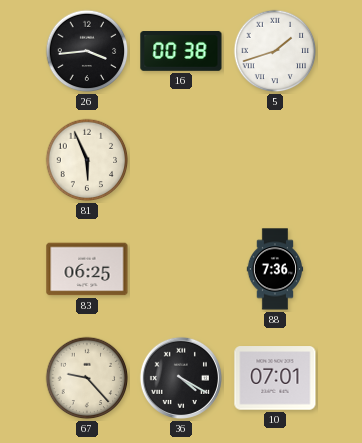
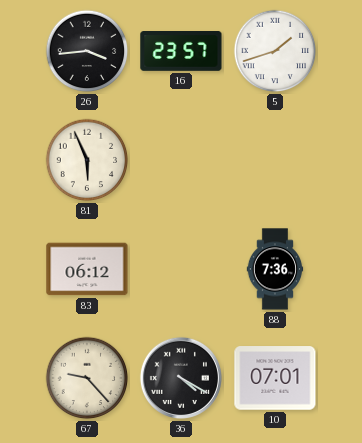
16: 00:38 -> 23:57
83: 06:25 -> 06:12
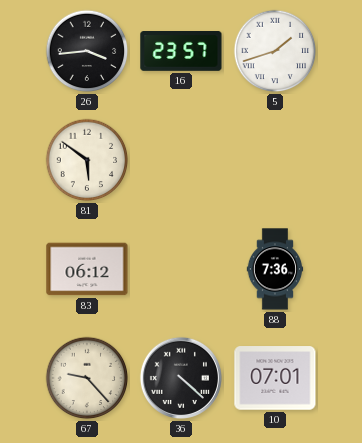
81: 5:56 -> 5:51
36: 4:20 -> 4:22
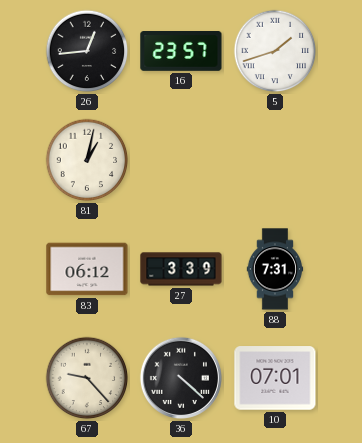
26: 3:44 -> 12:44
81: 5:51 -> 1:02
27: none -> 3:39
88: 7:36 -> 7:31
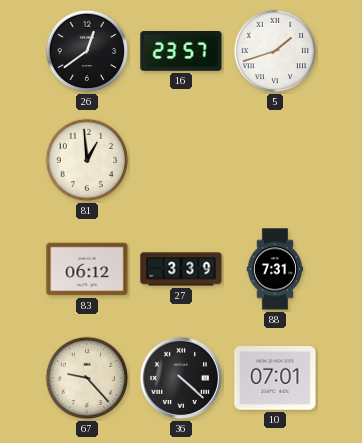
26: 12:44 -> 12:39
81: 1:02 -> 12:59
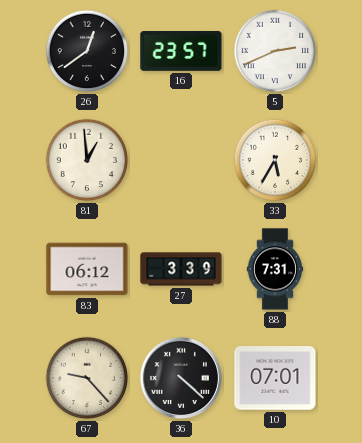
5: 1:42 -> 2:41
33: none -> 5:35
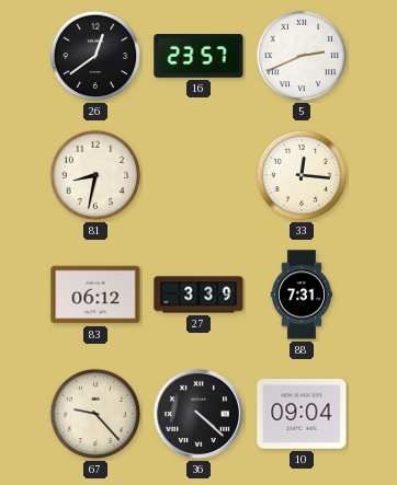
81: 12:59 -> 8:32
33: 5:35 -> 12:16
10: 07:01 -> 09:04
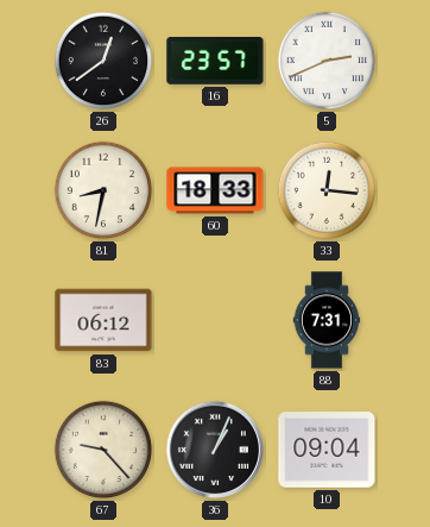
60: none -> 18:33
27: 3:39 -> none
36: 4:22 -> 1:04
